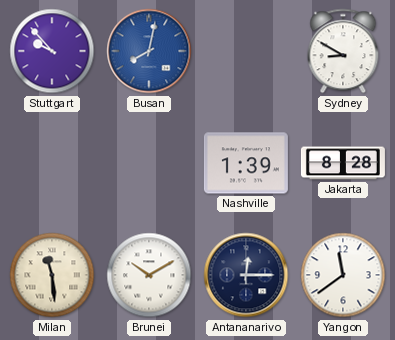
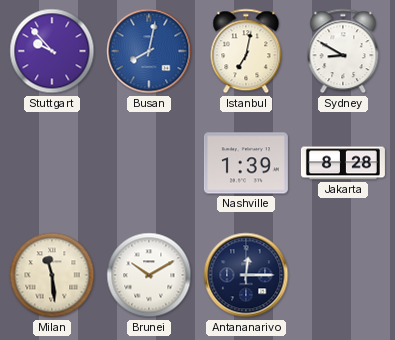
Istanbul: none -> 7:02
Yangon: 11:39 -> none
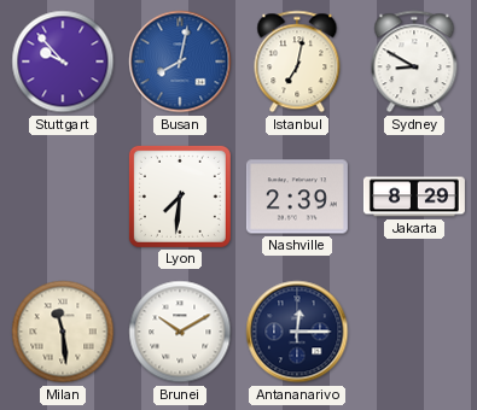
Lyon: none -> 7:31
Nashville: 1:39 -> 2:39
Jakarta: 8:28 -> 8:29
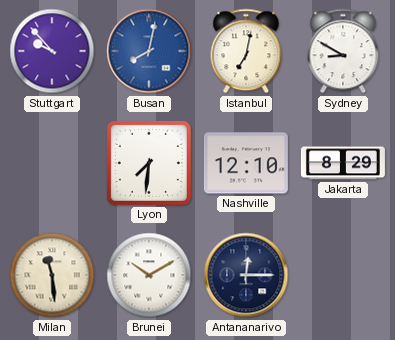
Nashville: 2:39 -> 12:10
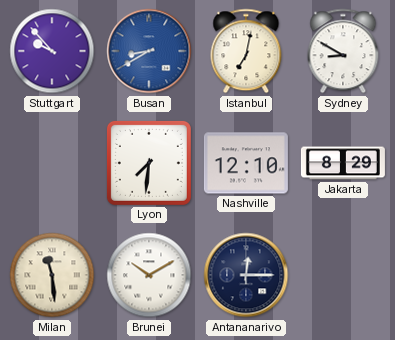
Busan: 8:02 -> 8:40
